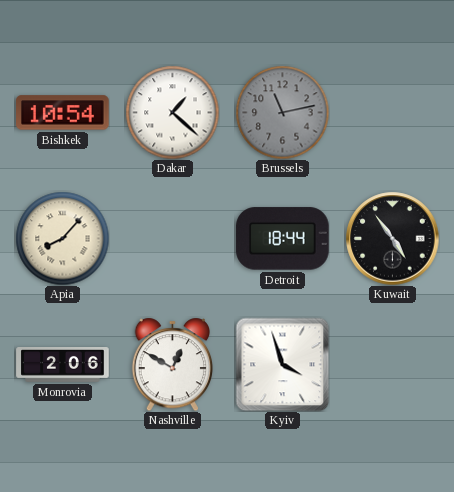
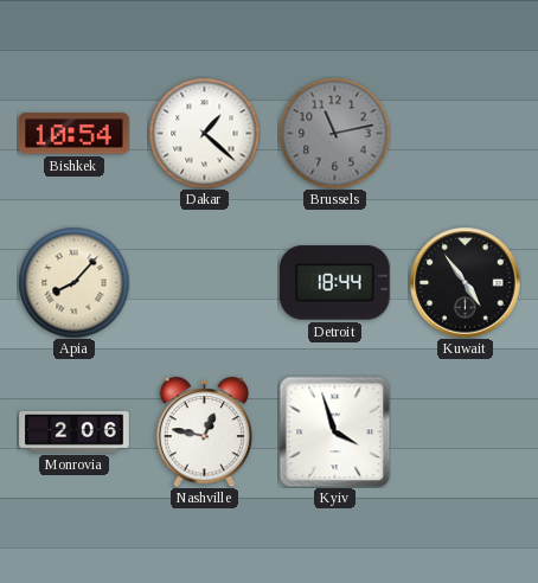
Nashville: 12:50 -> 12:47
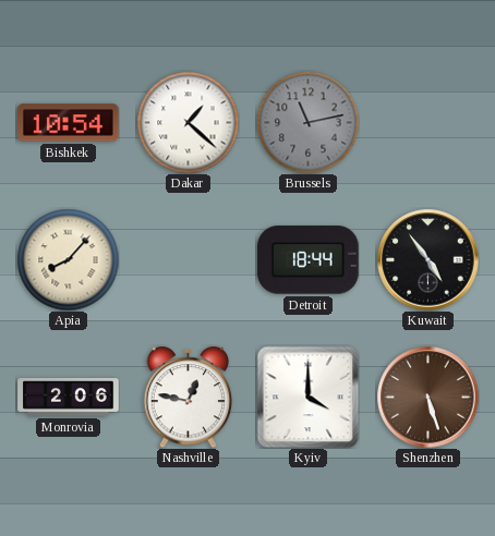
Kyiv: 3:57 -> 4:00
Shenzhen: none -> 5:27
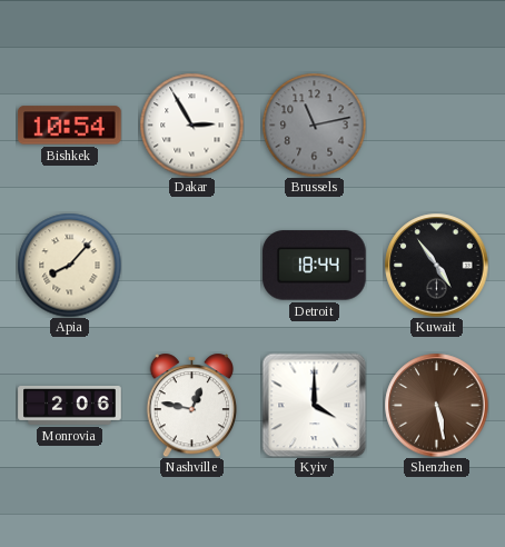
Dakar: 1:22 -> 2:55
Shenzhen: 5:27 -> 5:28
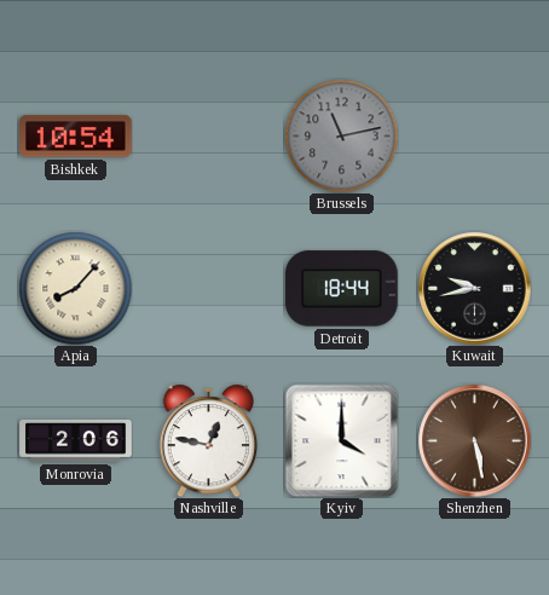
Dakar: 2:55 -> none
Kuwait: 4:54 -> 9:43
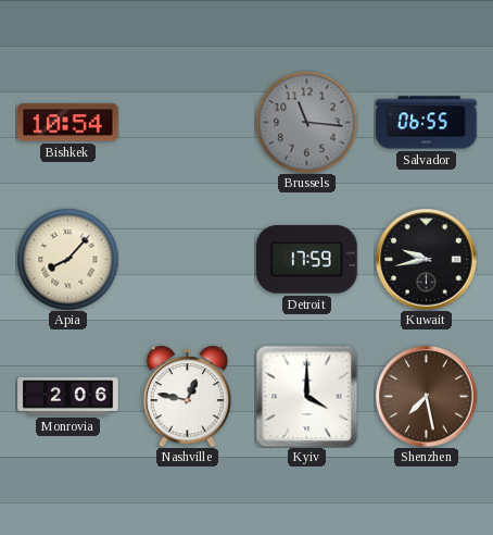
Brussels: 11:13 -> 11:16
Salvador: none -> 06:55
Detroit: 18:44 -> 17:59
Shenzhen: 5:28 -> 7:28
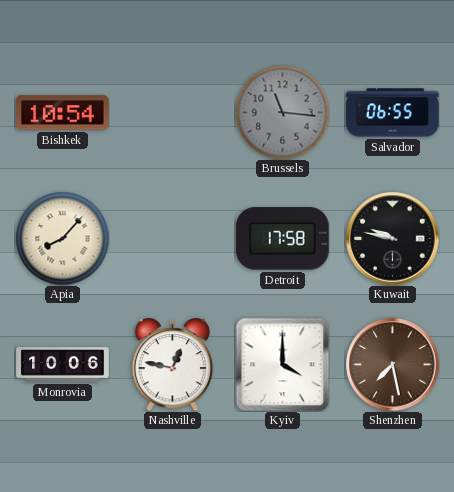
Detroit: 17:59 -> 17:58
Kuwait: 9:43 -> 9:47
Monrovia: 2:06 -> 10:06
